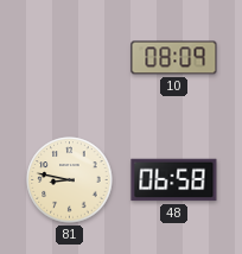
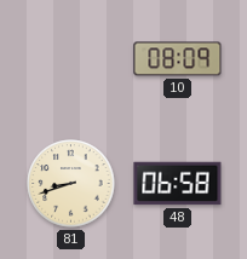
81: 8:47 -> 8:42
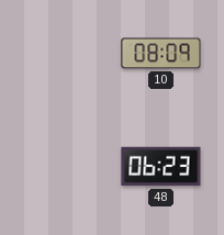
81: 8:42 -> none
48: 06:58 -> 06:23
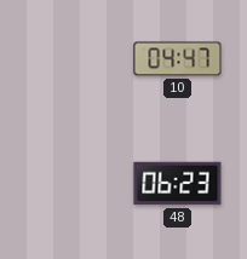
10: 08:09 -> 04:47
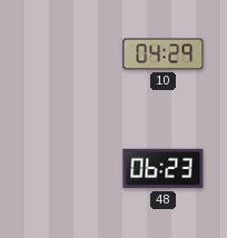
10: 04:47 -> 04:29
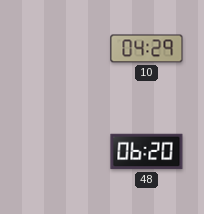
48: 06:23 -> 06:20
